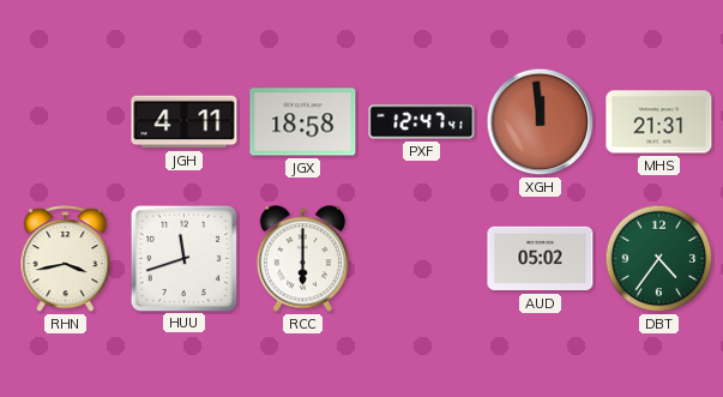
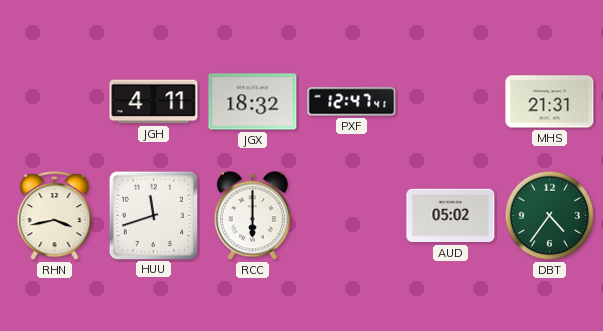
JGX: 18:58 -> 18:32
XGH: 11:59 -> none
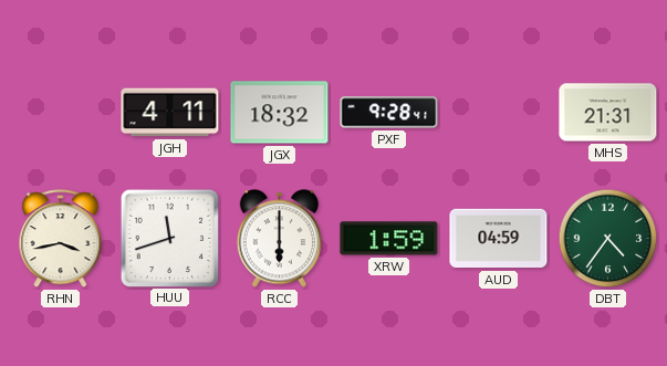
PXF: 12:47 -> 9:28
XRW: none -> 1:59
AUD: 05:02 -> 04:59
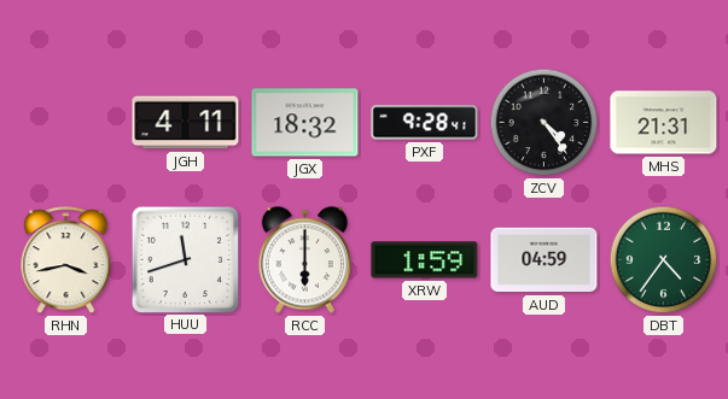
ZCV: none -> 4:24
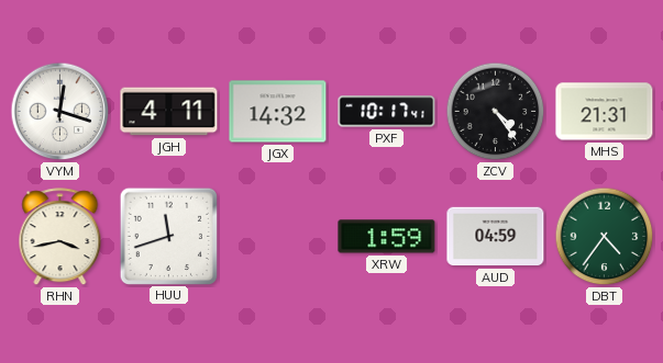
VYM: none -> 12:18
JGX: 18:32 -> 14:32
PXF: 9:28 -> 10:17
RCC: 6:00 -> none
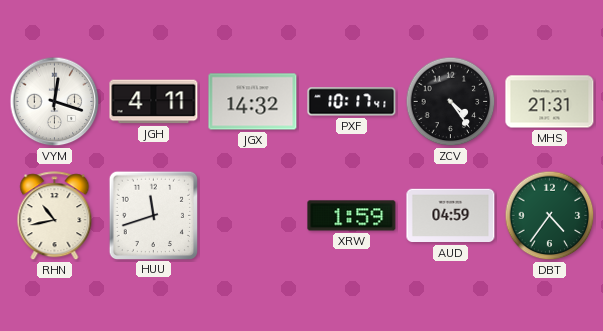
RHN: 3:43 -> 10:43
